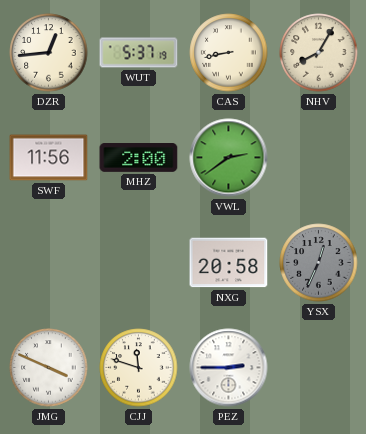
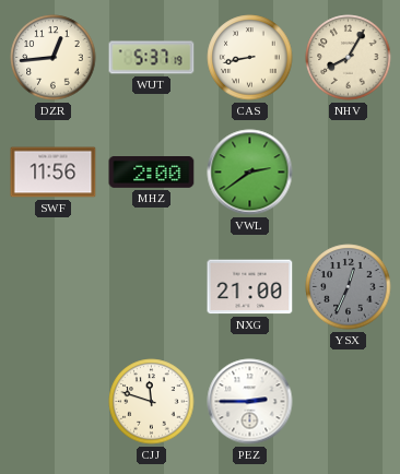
NXG: 20:58 -> 21:00
JMG: 3:49 -> none
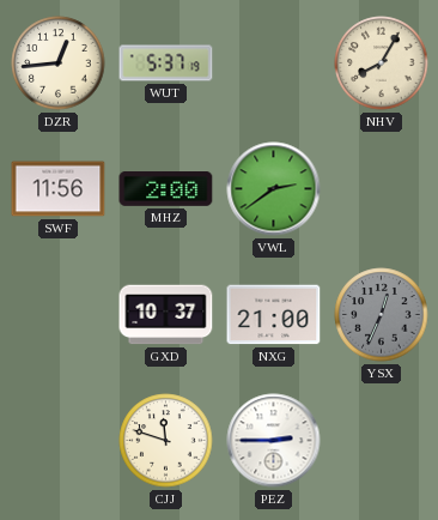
CAS: 8:43 -> none
GXD: none -> 10:37
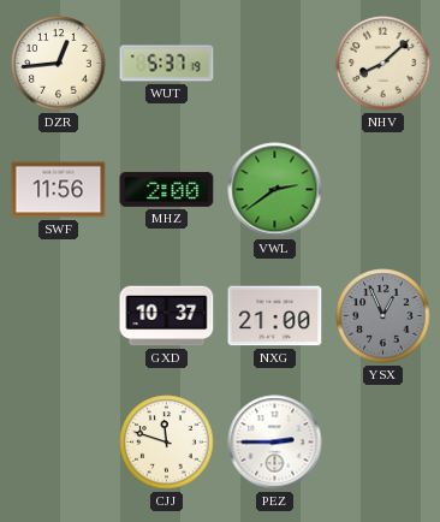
NHV: 8:05 -> 8:08
YSX: 12:34 -> 12:56
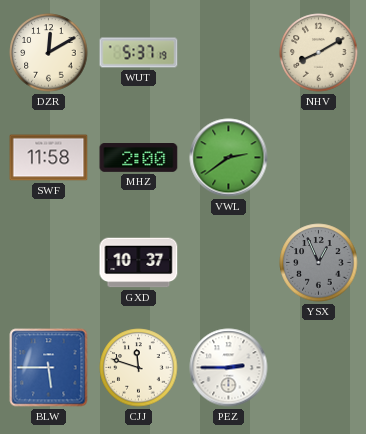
DZR: 12:44 -> 12:10
NHV: 8:08 -> 8:10
SWF: 11:56 -> 11:58
NXG: 21:00 -> none
BLW: none -> 5:45
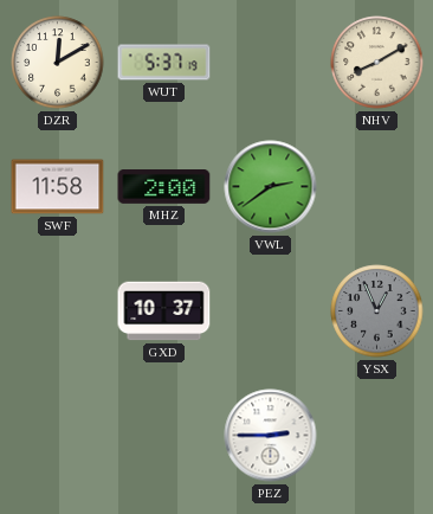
BLW: 5:45 -> none
CJJ: 11:48 -> none
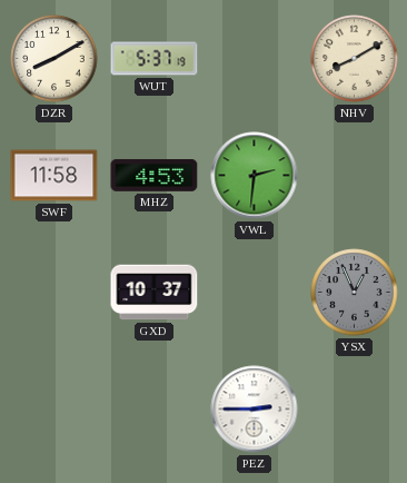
DZR: 12:10 -> 8:10
MHZ: 2:00 -> 4:53
VWL: 2:39 -> 2:31
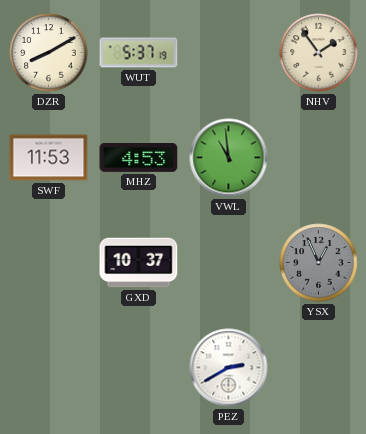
NHV: 8:10 -> 1:54
SWF: 11:58 -> 11:53
VWL: 2:31 -> 10:59
PEZ: 2:45 -> 2:40
